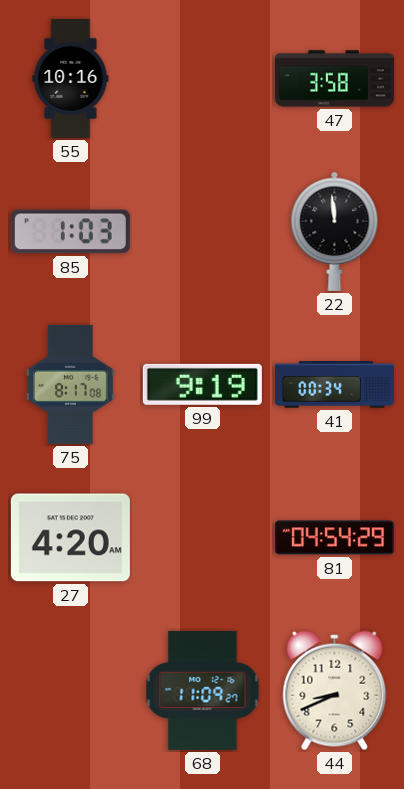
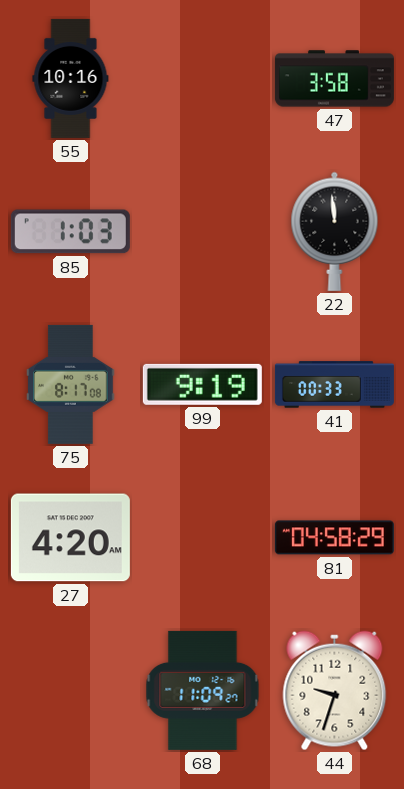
41: 00:34 -> 00:33
81: 04:54 -> 04:58
44: 8:41 -> 9:33
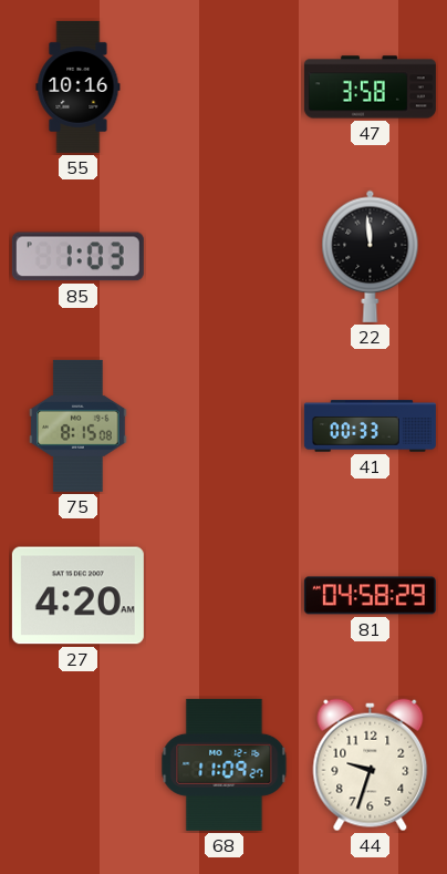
75: 8:17 -> 8:15
99: 9:19 -> none
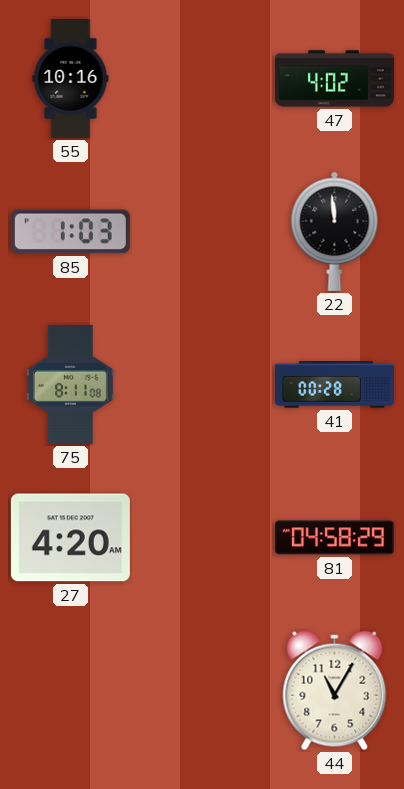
47: 3:58 -> 4:02
75: 8:15 -> 8:11
41: 00:33 -> 00:28
68: 11:09 -> none
44: 9:33 -> 11:05
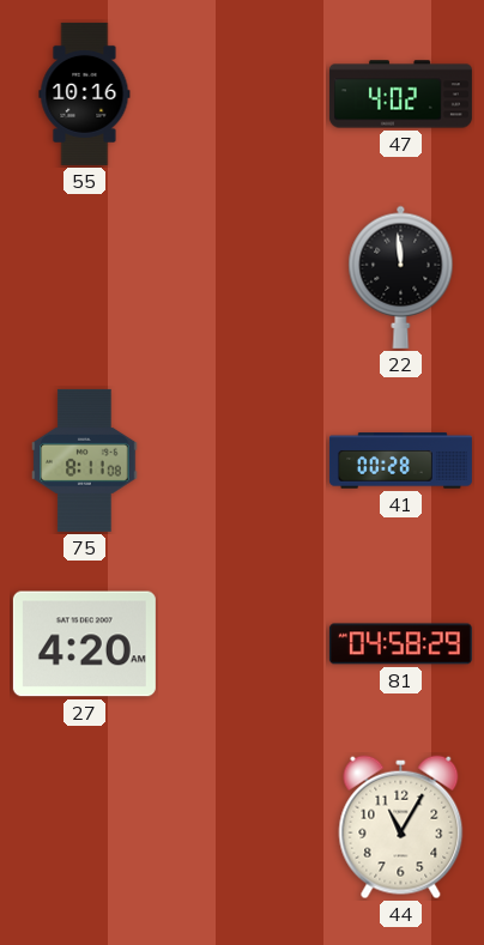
85: 1:03 -> none
